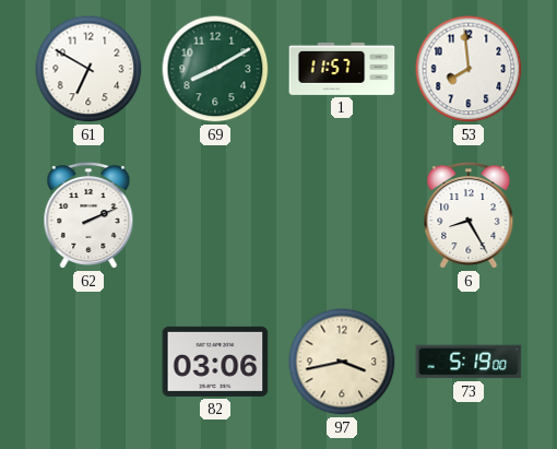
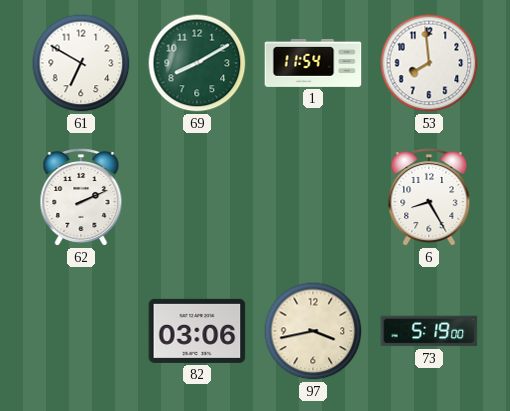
1: 11:57 -> 11:54
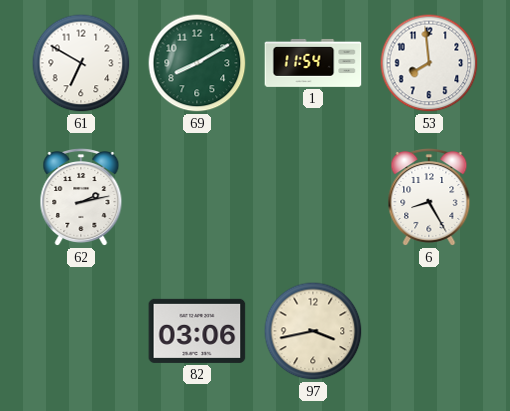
62: 2:11 -> 2:13
73: 5:19 -> none
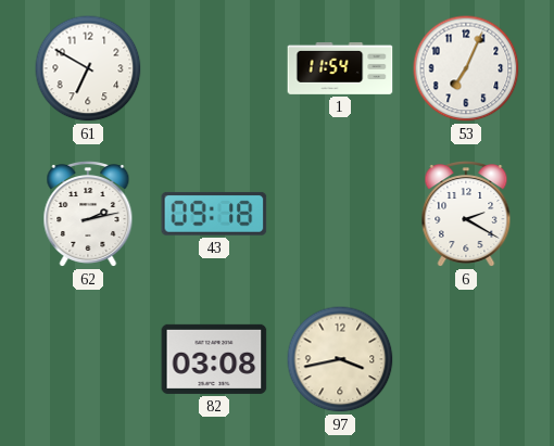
69: 8:10 -> none
53: 7:59 -> 7:04
43: none -> 09:18
6: 8:25 -> 2:20
82: 03:06 -> 03:08
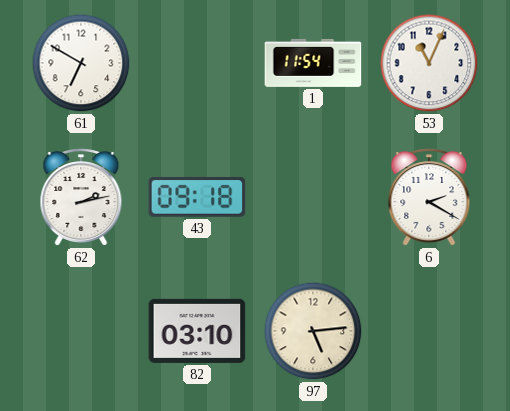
53: 7:04 -> 11:04
82: 03:08 -> 03:10
97: 3:43 -> 5:14
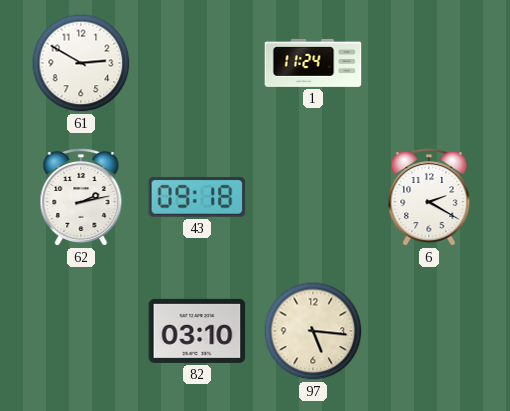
61: 6:50 -> 2:50
1: 11:54 -> 11:24
53: 11:04 -> none
97: 5:14 -> 5:16
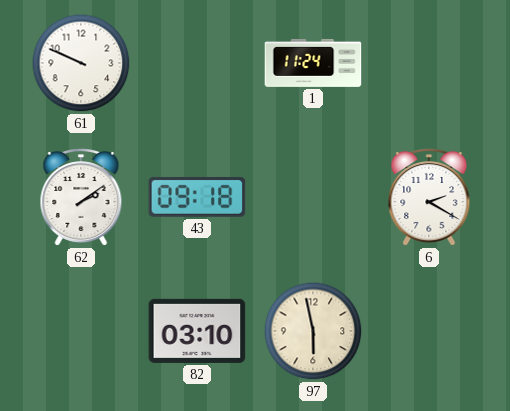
61: 2:50 -> 9:49
62: 2:13 -> 2:09
97: 5:16 -> 5:58
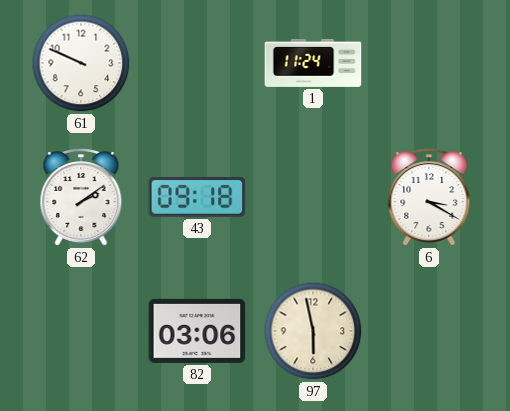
6: 2:20 -> 3:20
82: 03:10 -> 03:06
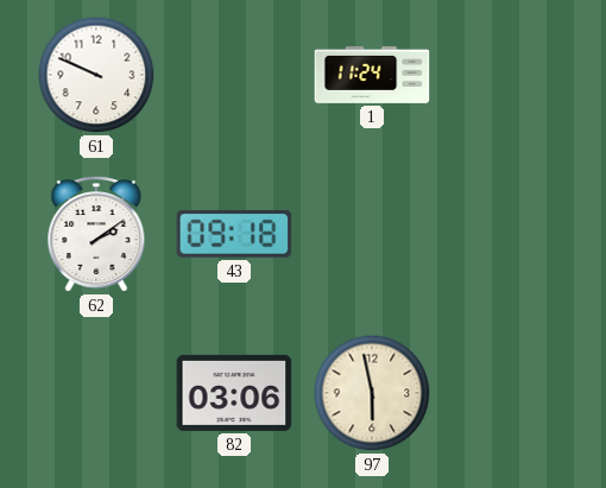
6: 3:20 -> none
